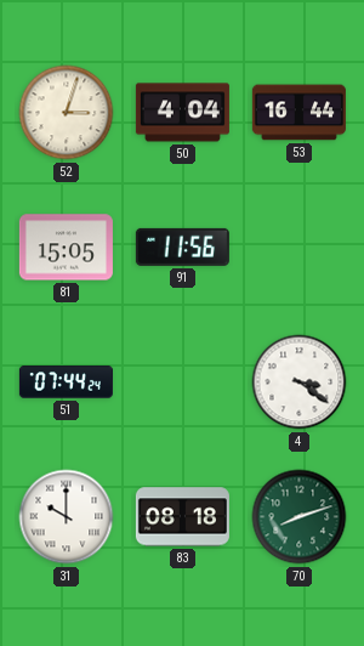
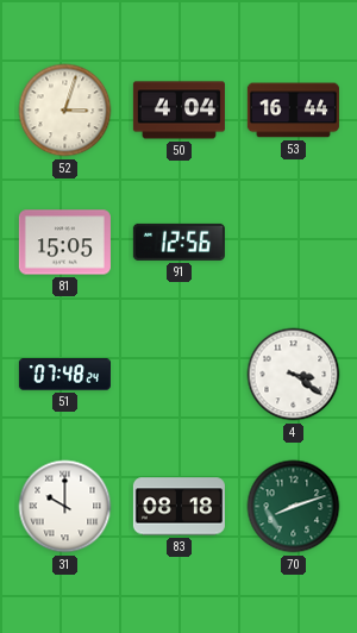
91: 11:56 -> 12:56
51: 07:44 -> 07:48
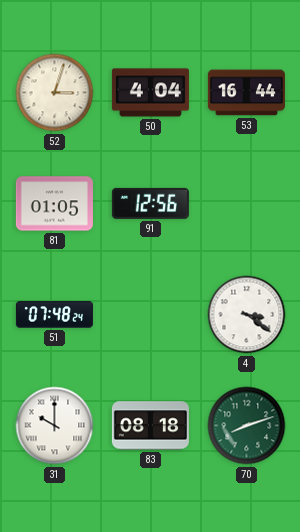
81: 15:05 -> 01:05
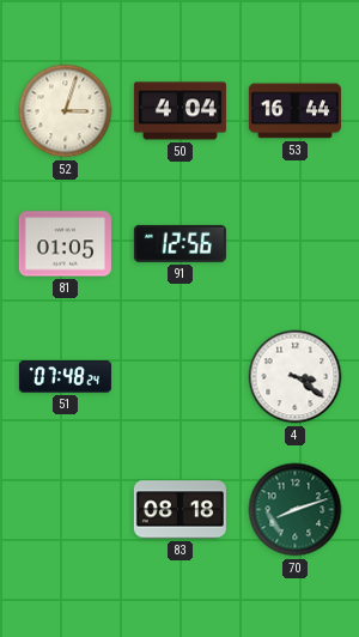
31: 10:00 -> none
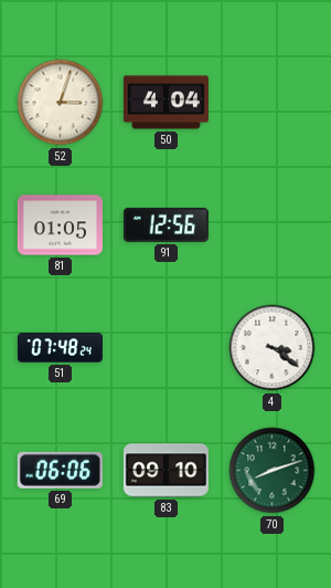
53: 16:44 -> none
69: none -> 06:06
83: 08:18 -> 09:10
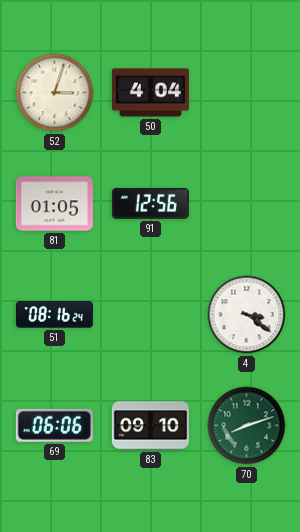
51: 07:48 -> 08:16
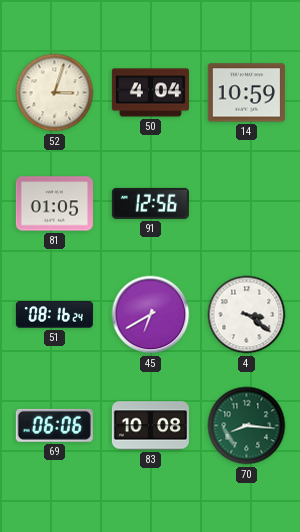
14: none -> 10:59
45: none -> 6:40
83: 09:10 -> 10:08
70: 8:12 -> 8:16
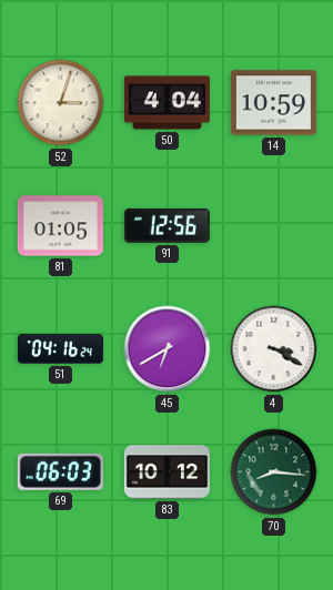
51: 08:16 -> 04:16
4: 3:21 -> 3:20
69: 06:06 -> 06:03
83: 10:08 -> 10:12
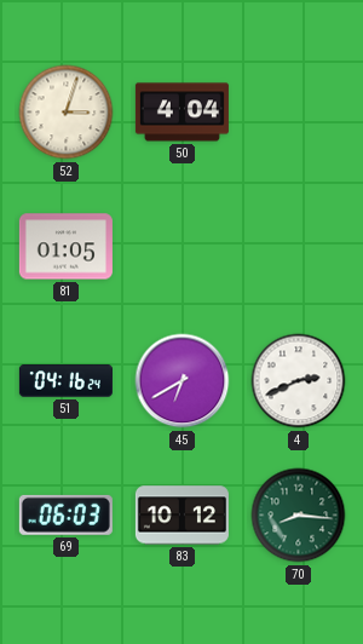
14: 10:59 -> none
91: 12:56 -> none
4: 3:20 -> 2:41
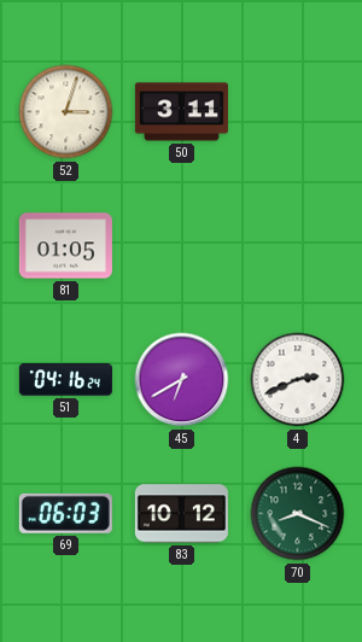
50: 4:04 -> 3:11
70: 8:16 -> 8:19
